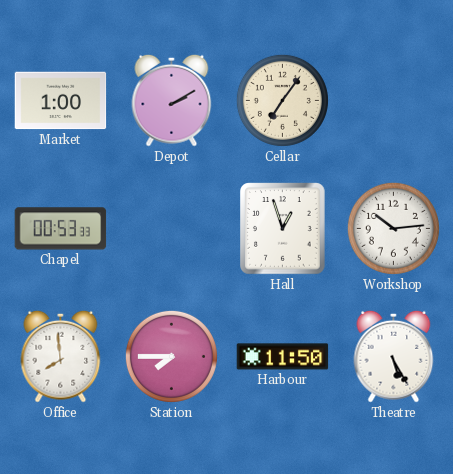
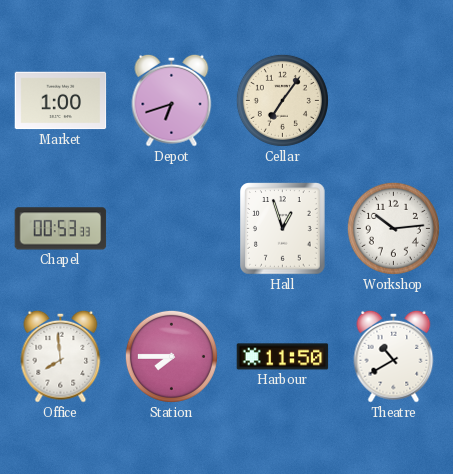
Depot: 2:10 -> 6:42
Theatre: 5:25 -> 10:40
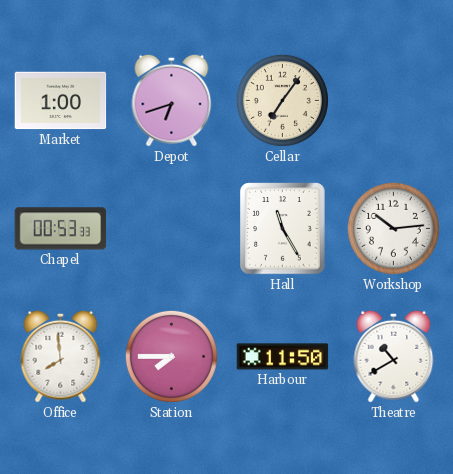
Hall: 12:57 -> 11:25
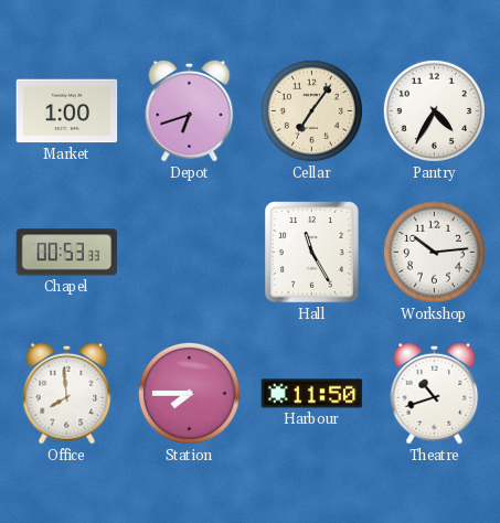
Pantry: none -> 4:35
Theatre: 10:40 -> 10:42
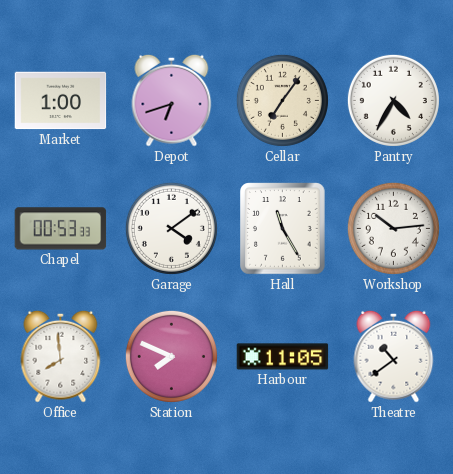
Garage: none -> 4:09
Station: 7:45 -> 7:49
Harbour: 11:50 -> 11:05
Theatre: 10:42 -> 10:39
